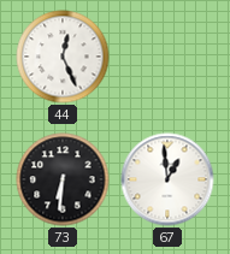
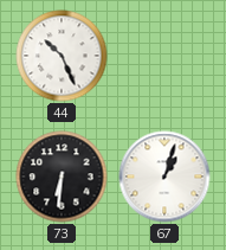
44: 12:26 -> 10:26
67: 12:59 -> 1:03
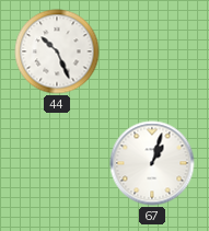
73: 6:31 -> none
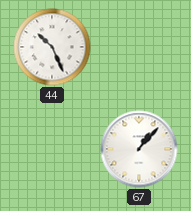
67: 1:03 -> 1:07
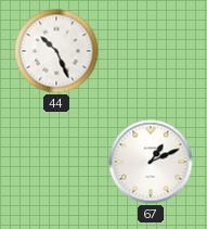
67: 1:07 -> 1:11
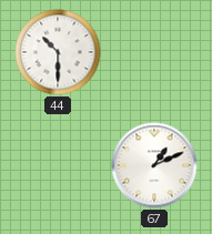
44: 10:26 -> 10:30
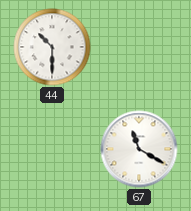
67: 1:11 -> 11:20
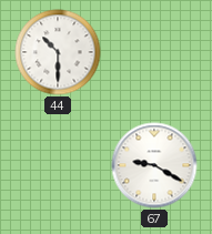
67: 11:20 -> 9:20
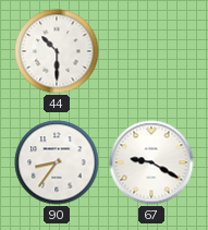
90: none -> 8:36
